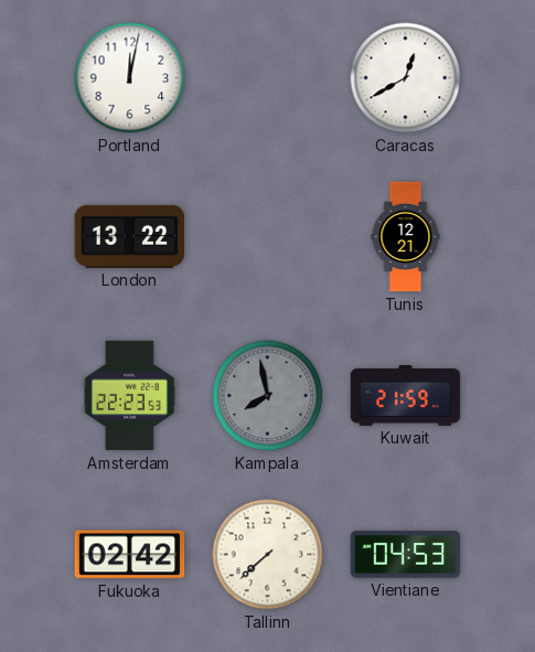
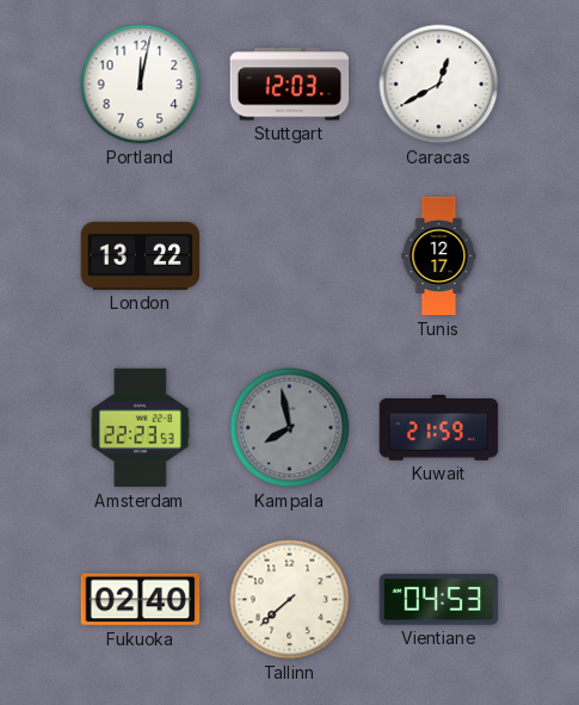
Stuttgart: none -> 12:03
Tunis: 12:21 -> 12:17
Fukuoka: 02:42 -> 02:40
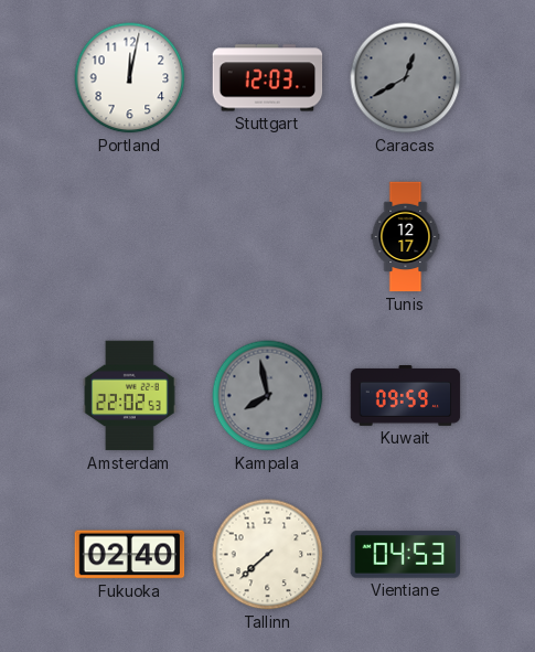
Caracas dial: white -> grey
London: 13:22 -> none
Amsterdam: 22:23 -> 22:02
Kuwait: 21:59 -> 09:59
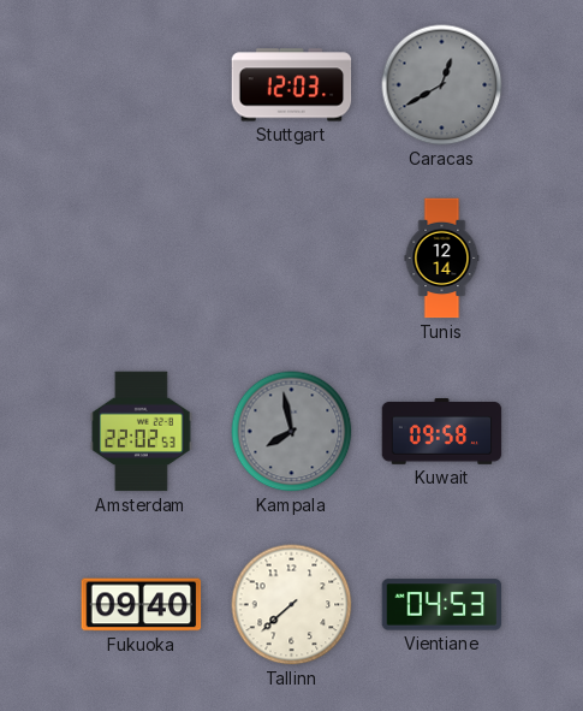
Portland: 12:02 -> none
Tunis: 12:17 -> 12:14
Kuwait: 09:59 -> 09:58
Fukuoka: 02:40 -> 09:40
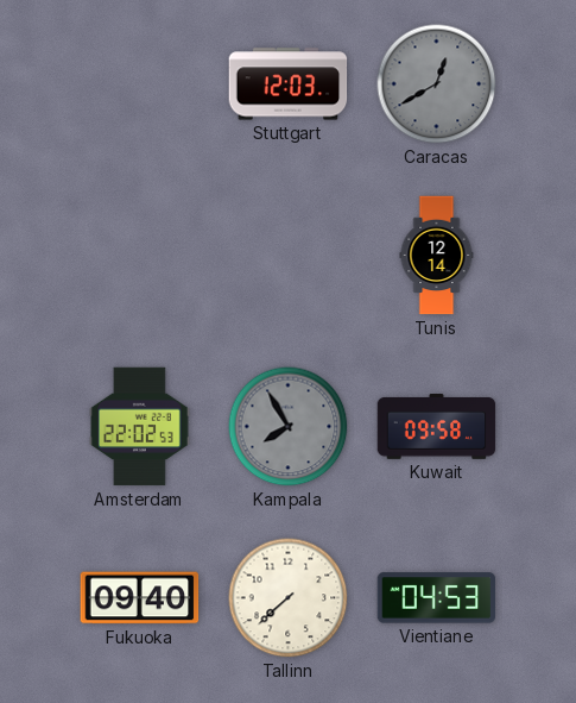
Kampala: 7:58 -> 7:55
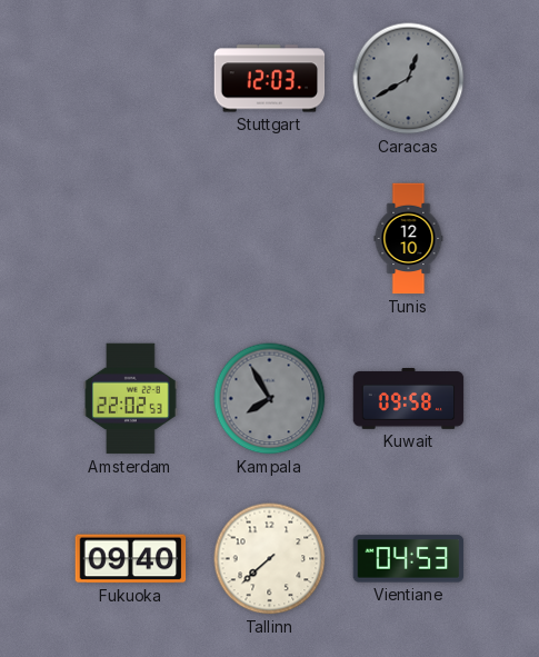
Tunis: 12:14 -> 12:10
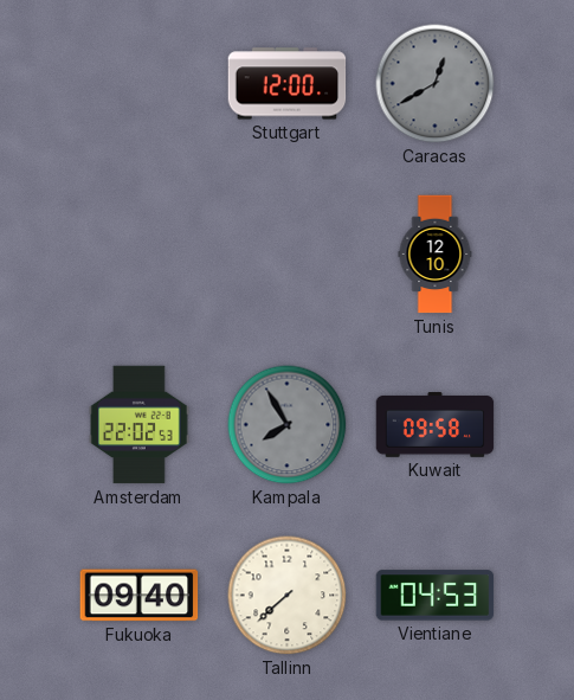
Stuttgart: 12:03 -> 12:00
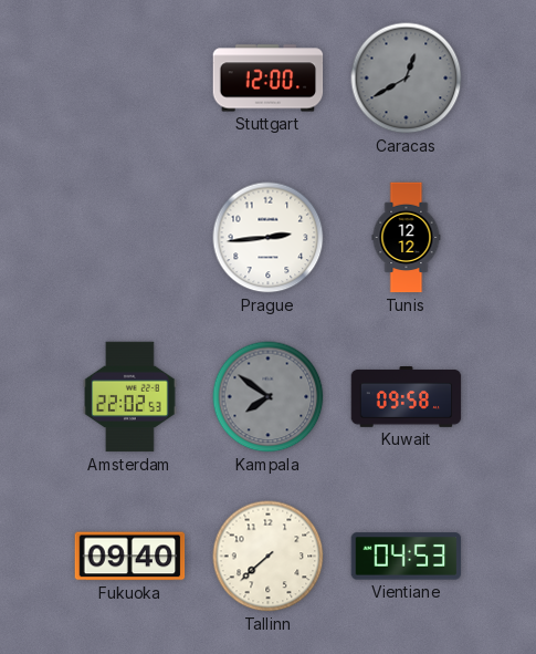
Prague: none -> 2:44
Tunis: 12:10 -> 12:12
Kampala: 7:55 -> 7:51
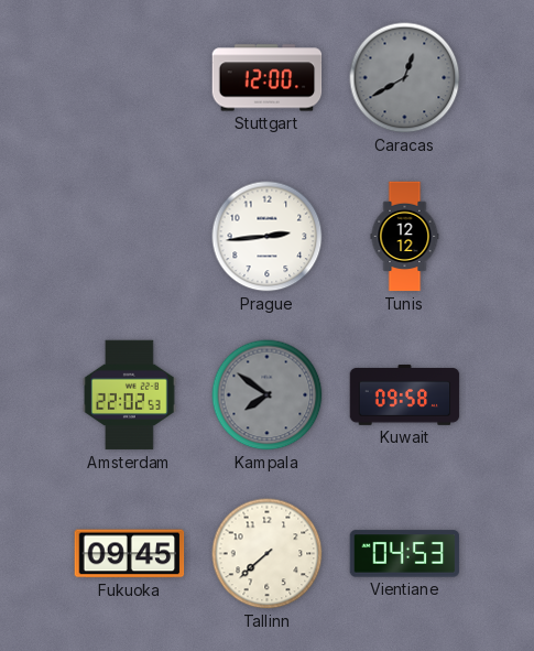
Fukuoka: 09:40 -> 09:45
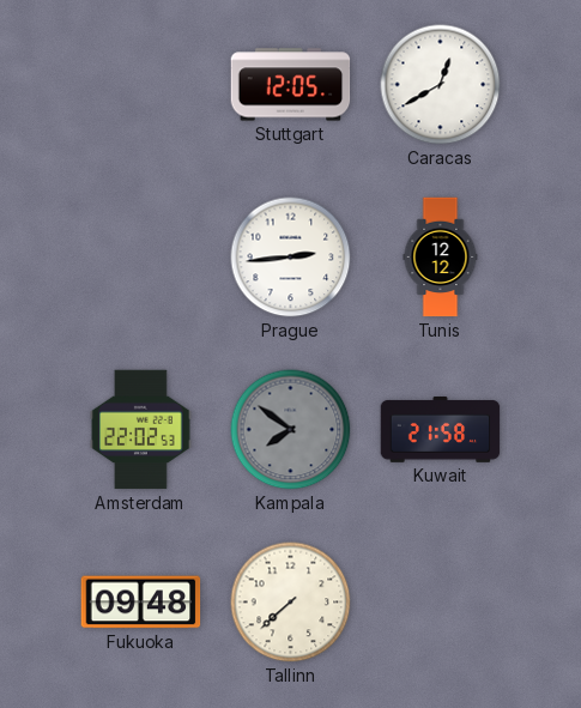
Stuttgart: 12:00 -> 12:05
Caracas dial: grey -> white
Kuwait: 09:58 -> 21:58
Fukuoka: 09:45 -> 09:48
Vientiane: 04:53 -> none
